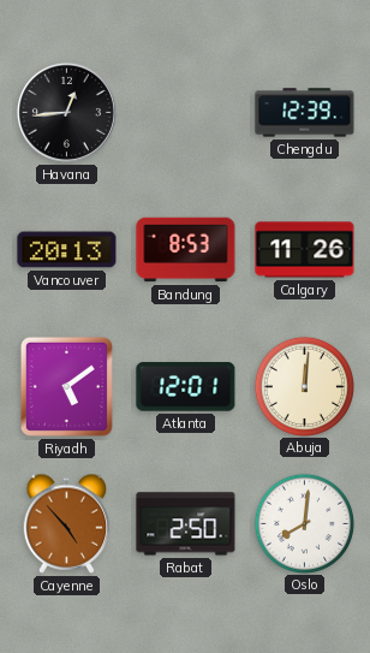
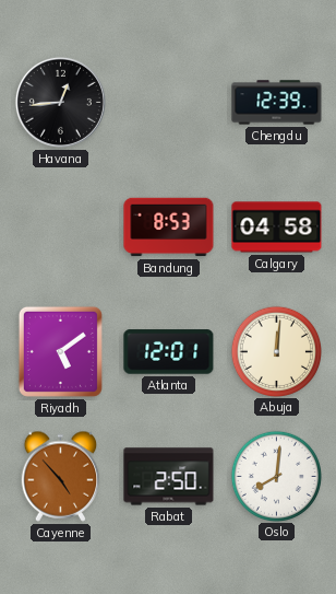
Vancouver: 20:13 -> none
Calgary: 11:26 -> 04:58
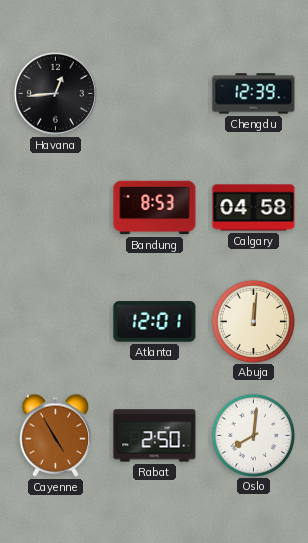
Riyadh: 5:09 -> none
Cayenne: 4:53 -> 4:55
